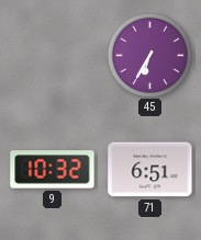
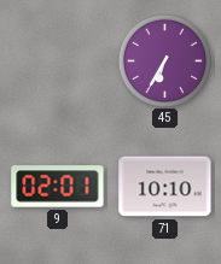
9: 10:32 -> 02:01
71: 6:51 -> 10:10
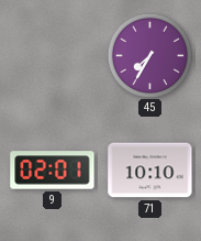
45: 6:35 -> 7:35
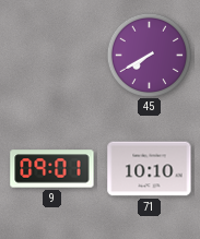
45: 7:35 -> 7:40
9: 02:01 -> 09:01
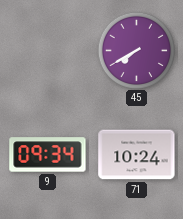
9: 09:01 -> 09:34
71: 10:10 -> 10:24
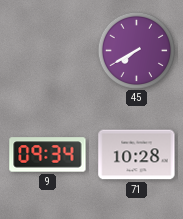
71: 10:24 -> 10:28
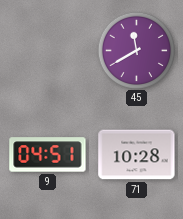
45: 7:40 -> 11:40
9: 09:34 -> 04:51
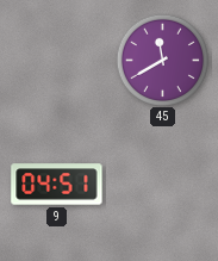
71: 10:28 -> none
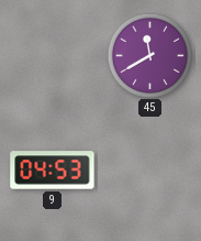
9: 04:51 -> 04:53
